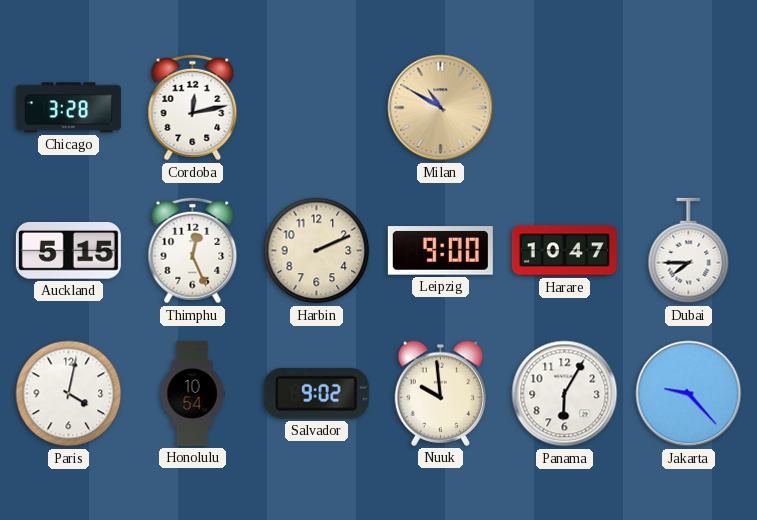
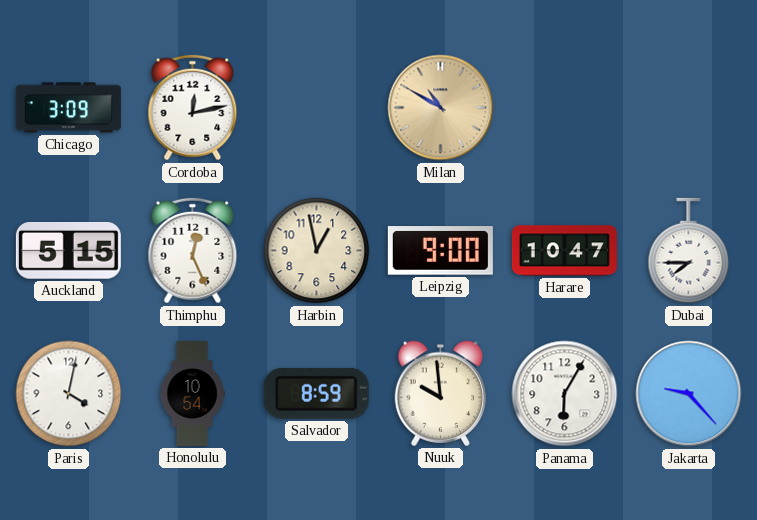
Chicago: 3:28 -> 3:09
Harbin: 2:11 -> 12:58
Salvador: 9:02 -> 8:59
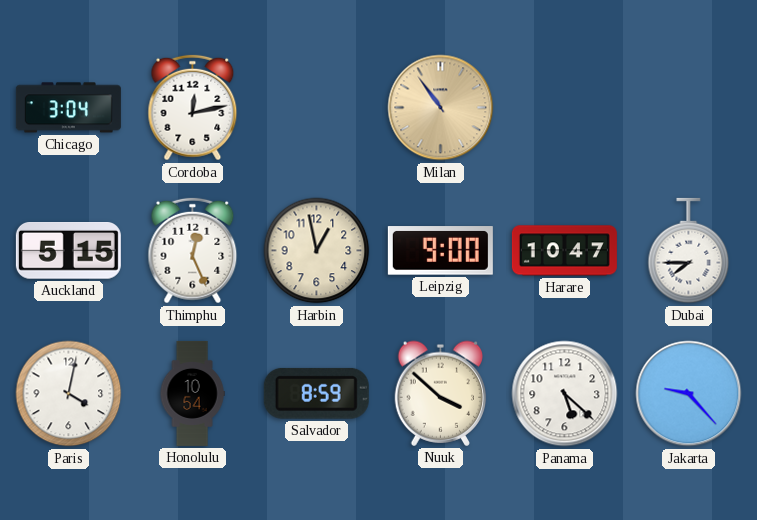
Chicago: 3:09 -> 3:04
Milan: 10:50 -> 10:54
Nuuk: 9:59 -> 3:52
Panama: 6:05 -> 5:22
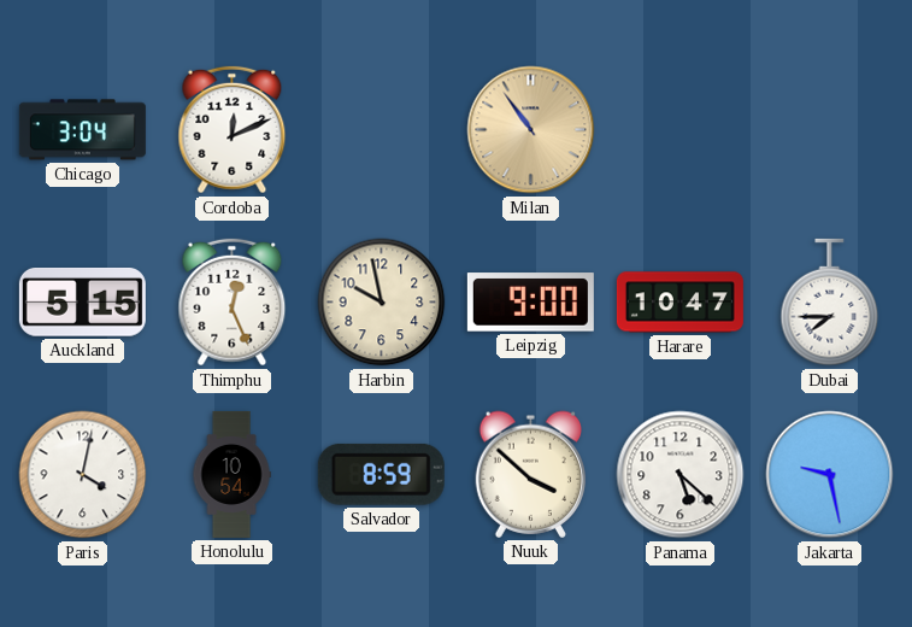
Cordoba: 12:13 -> 12:11
Harbin: 12:58 -> 9:58
Jakarta: 9:23 -> 9:28
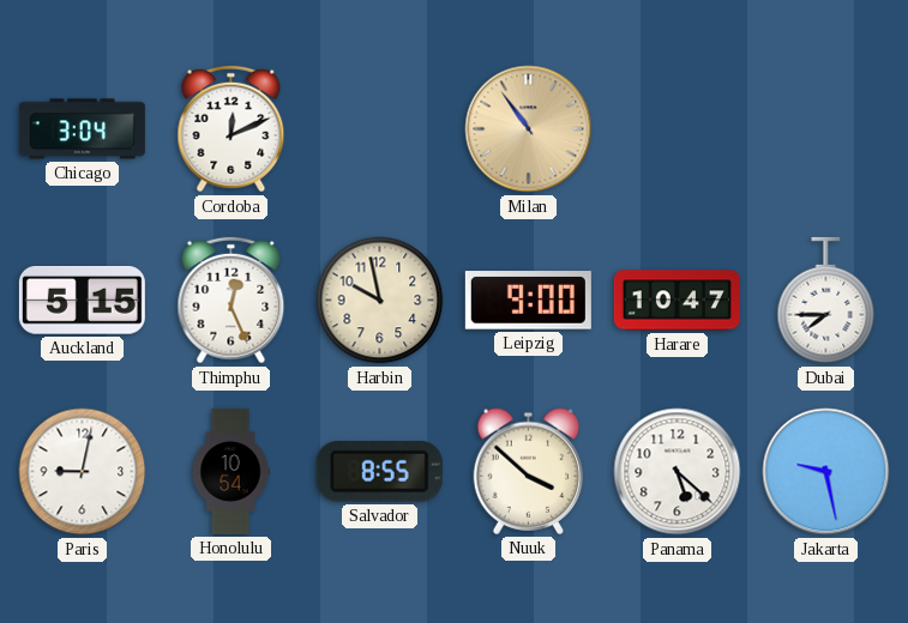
Paris: 4:02 -> 9:02
Salvador: 8:59 -> 8:55
